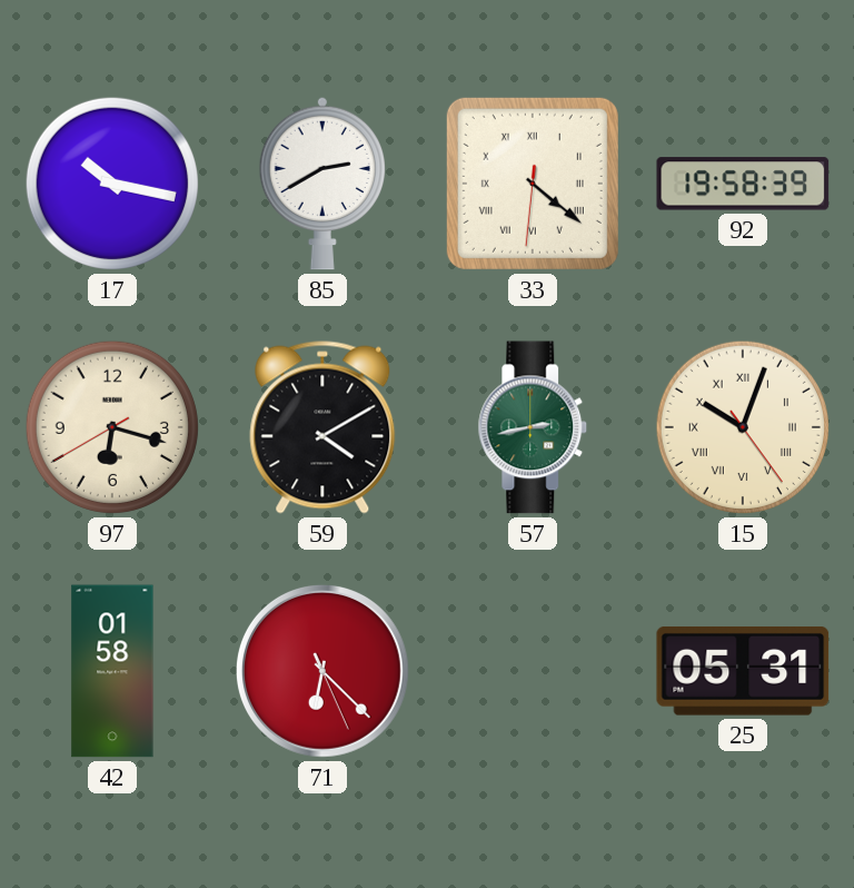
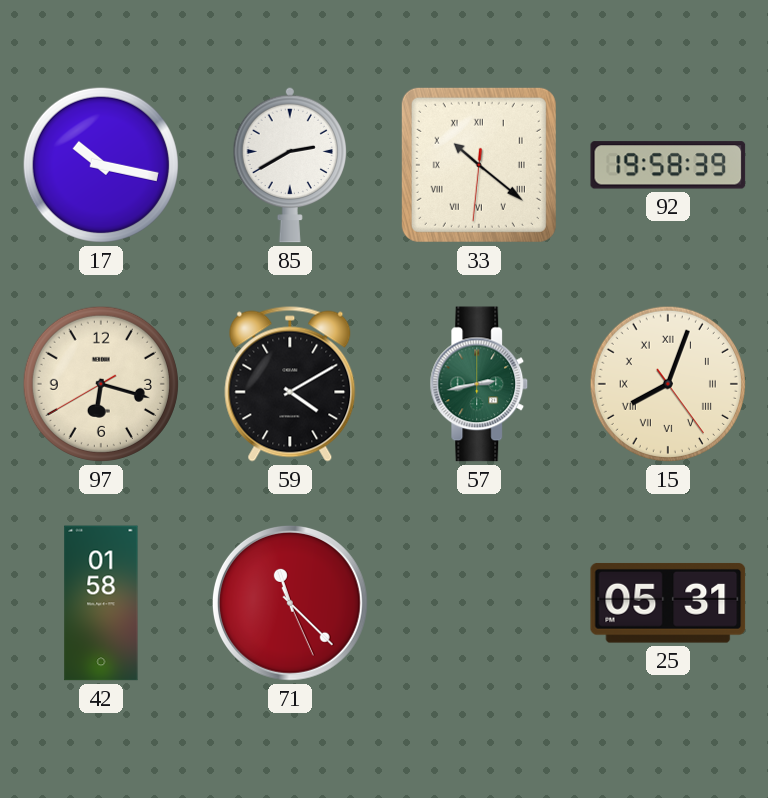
33: 4:21 -> 10:21
15: 10:03 -> 8:03
71: 6:22 -> 11:22
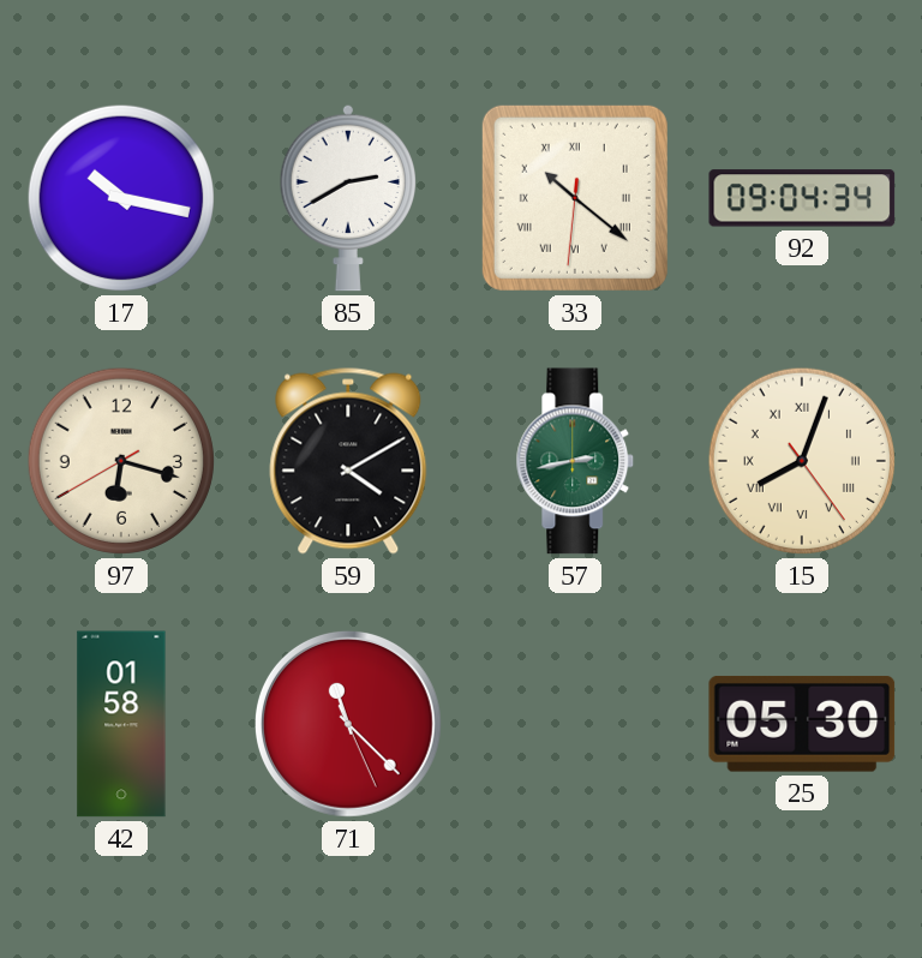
92: 19:58 -> 09:04
25: 05:31 -> 05:30
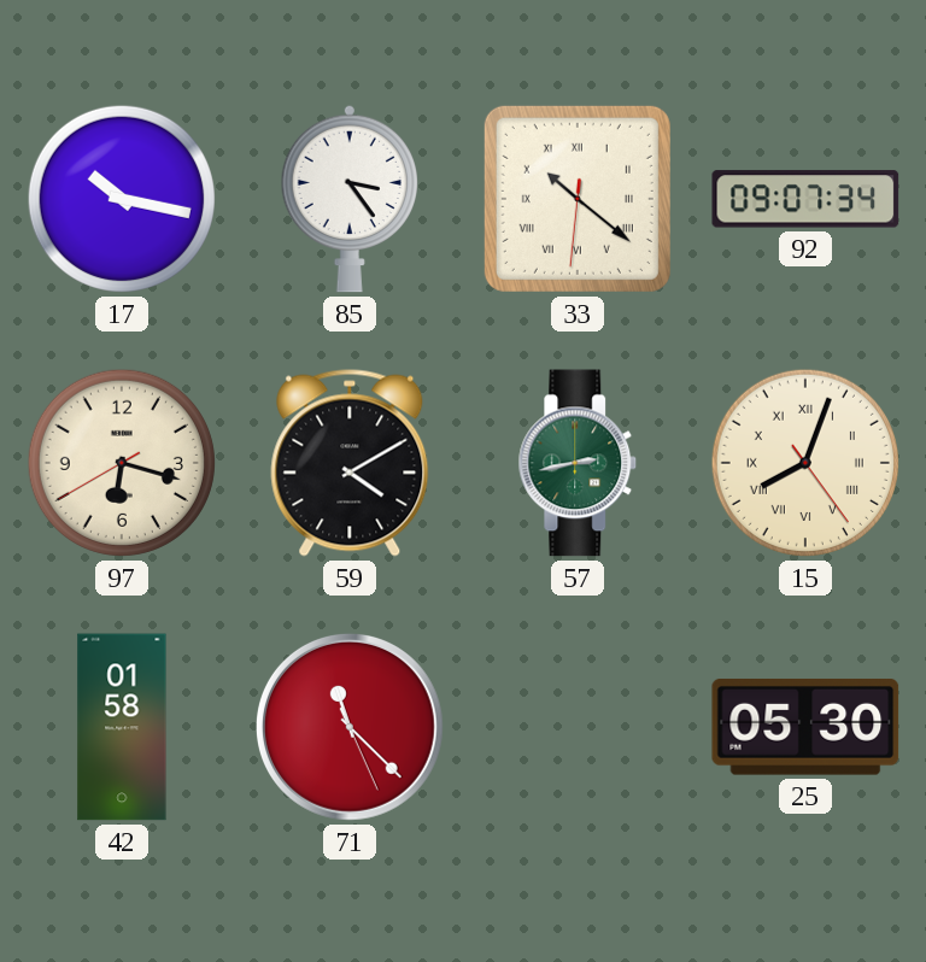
85: 2:40 -> 3:24
92: 09:04 -> 09:07
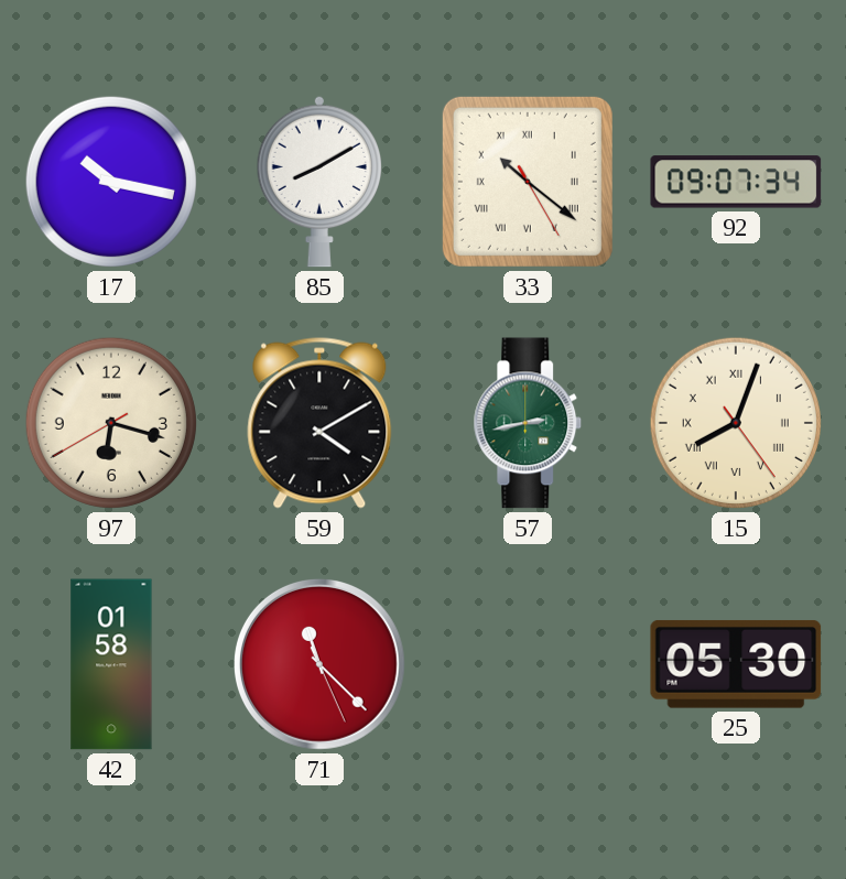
85: 3:24 -> 8:10
33: 10:21:31 -> 10:21:25
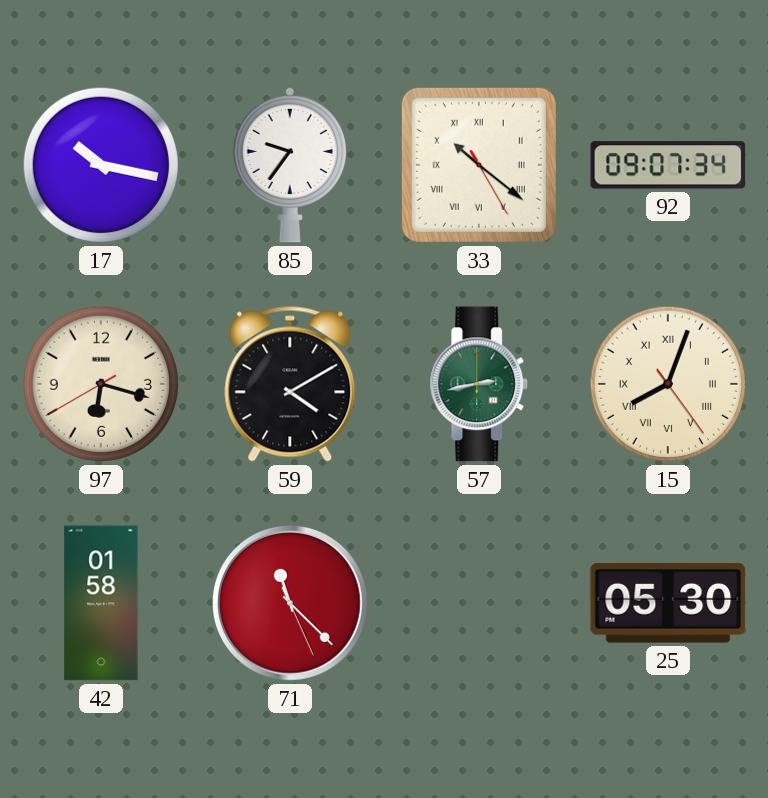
85: 8:10 -> 9:36
